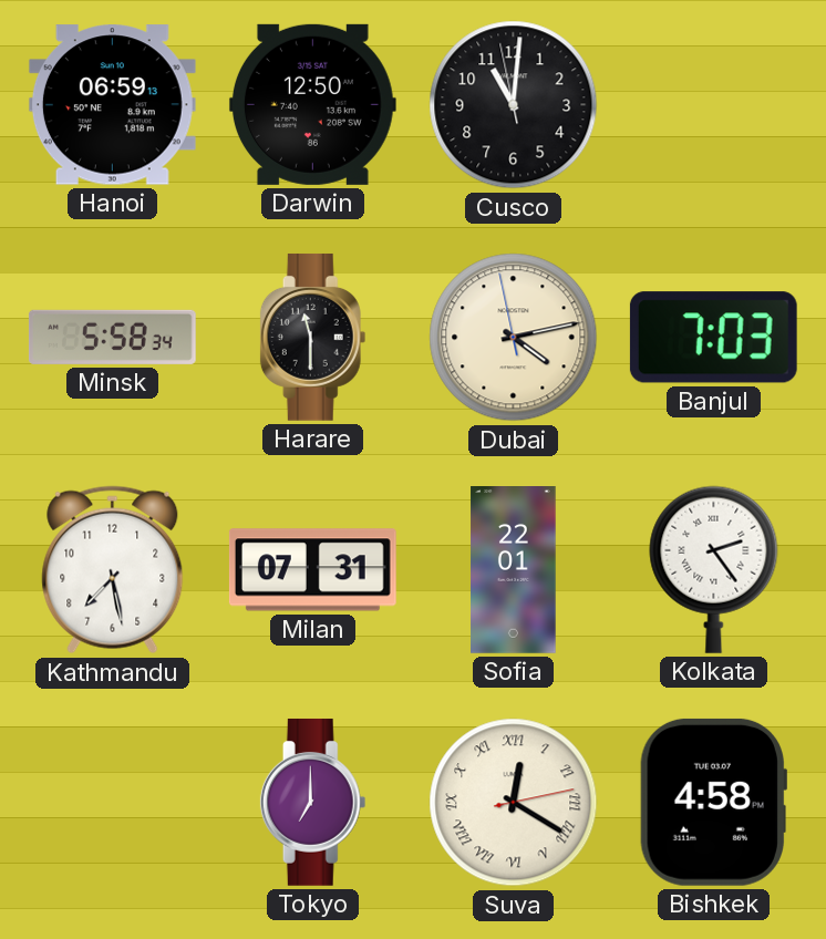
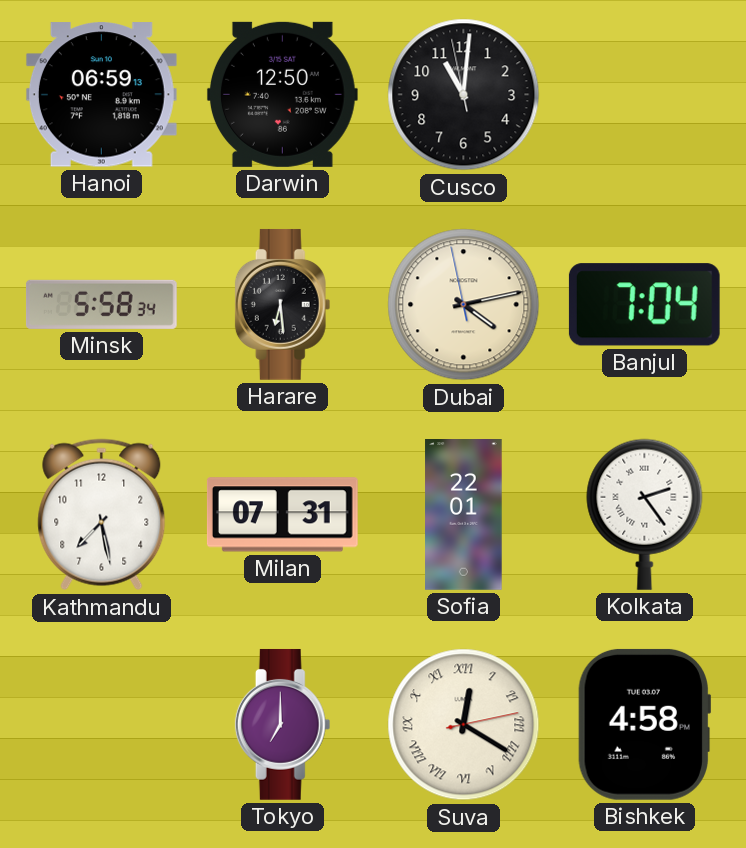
Harare: 11:30 -> 6:29
Banjul: 7:03 -> 7:04
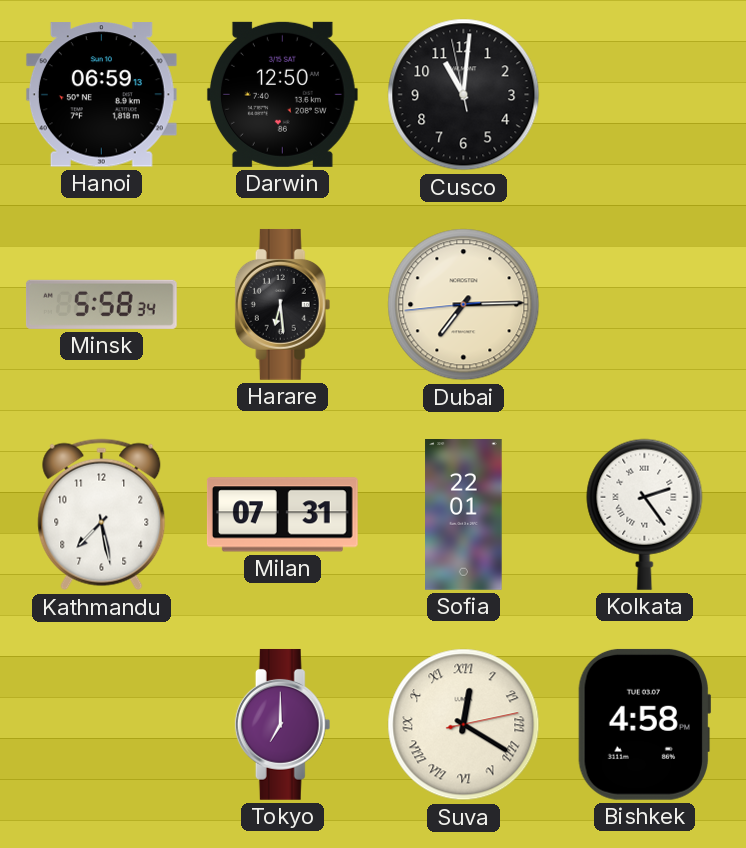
Dubai: 4:12 -> 7:14
Banjul: 7:04 -> none
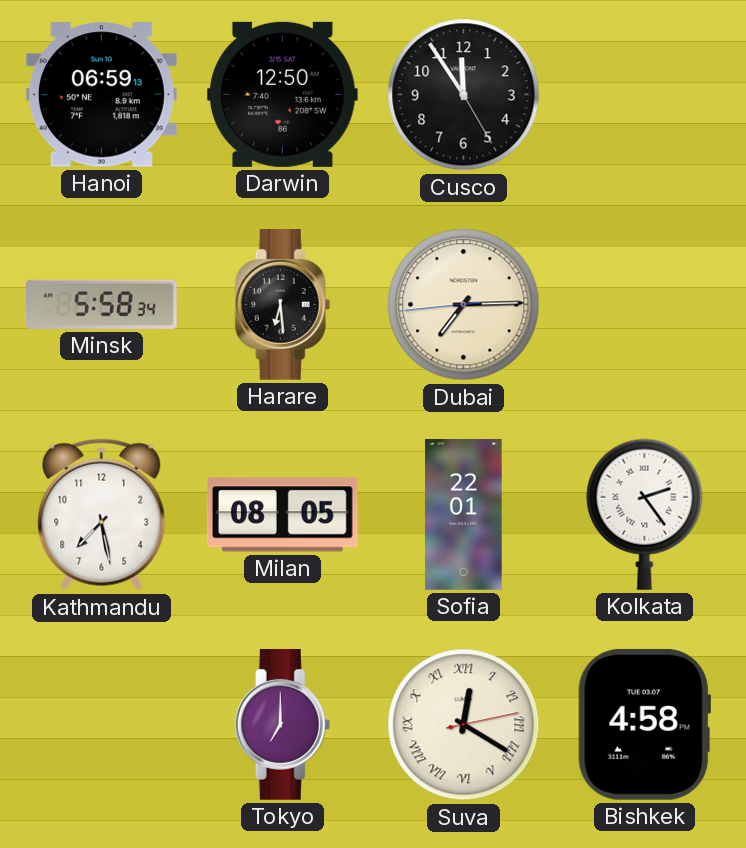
Cusco: 11:00 -> 11:54
Milan: 07:31 -> 08:05
